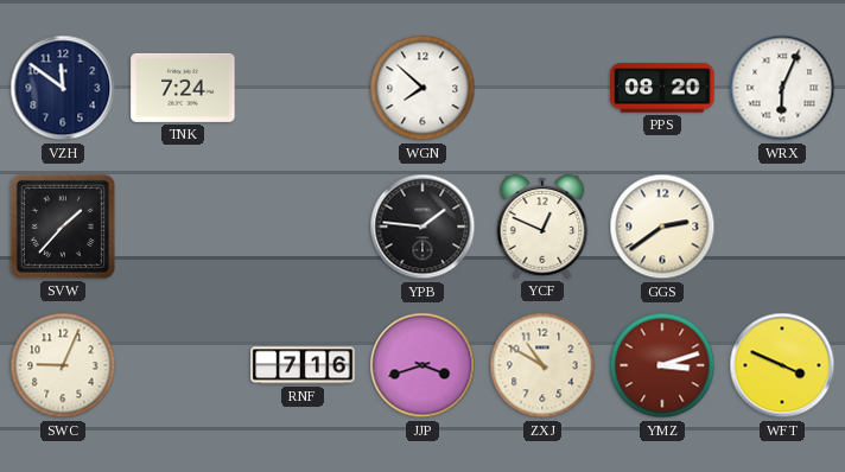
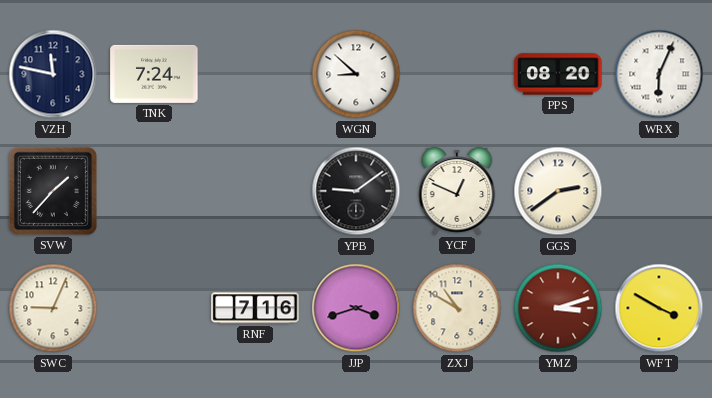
VZH: 11:51 -> 11:47
WGN: 7:52 -> 8:52
YPB: 1:46 -> 9:09
WFT: 3:49 -> 3:50
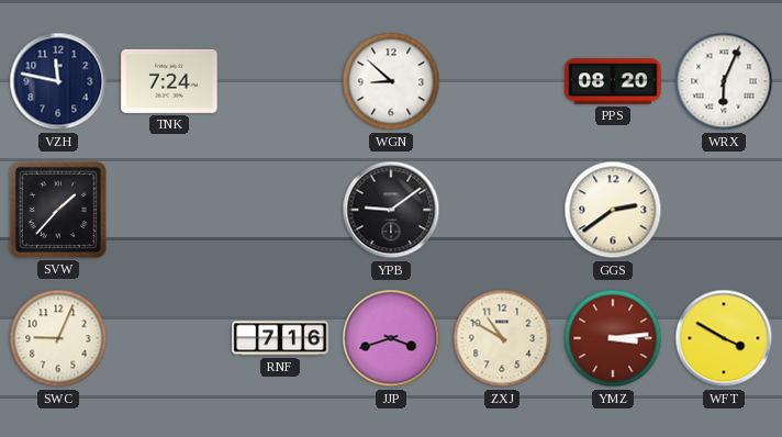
YCF: 12:49 -> none
YMZ: 3:12 -> 3:14
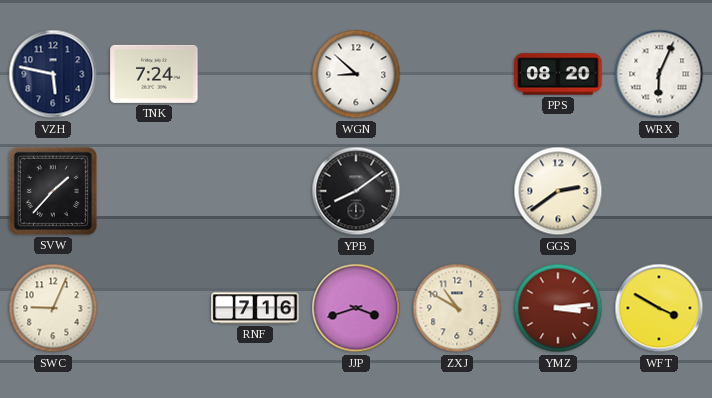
VZH: 11:47 -> 5:47
YPB: 9:09 -> 8:09
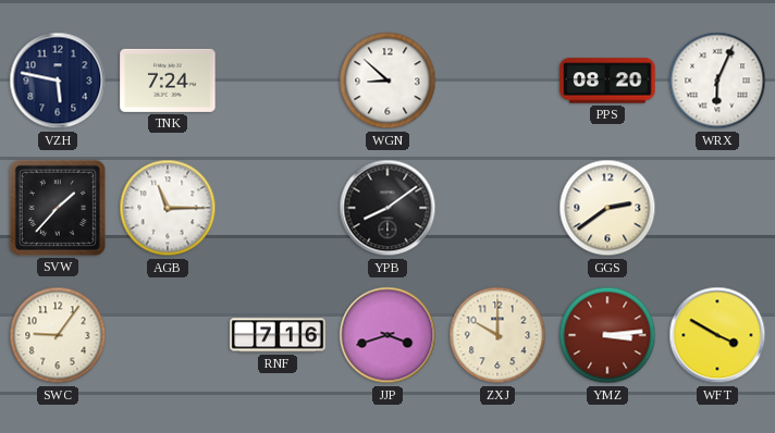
AGB: none -> 11:15
SWC: 9:04 -> 9:06
ZXJ: 10:50 -> 10:00
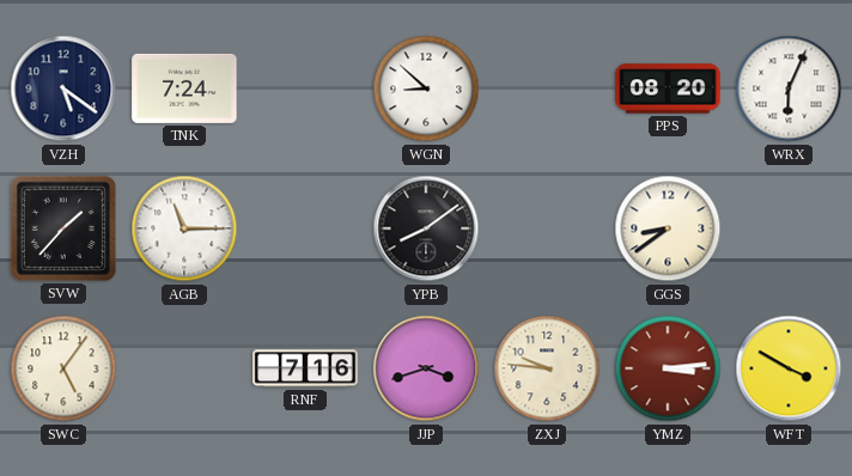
VZH: 5:47 -> 5:21
GGS: 2:39 -> 8:39
SWC: 9:06 -> 5:06
ZXJ: 10:00 -> 9:46
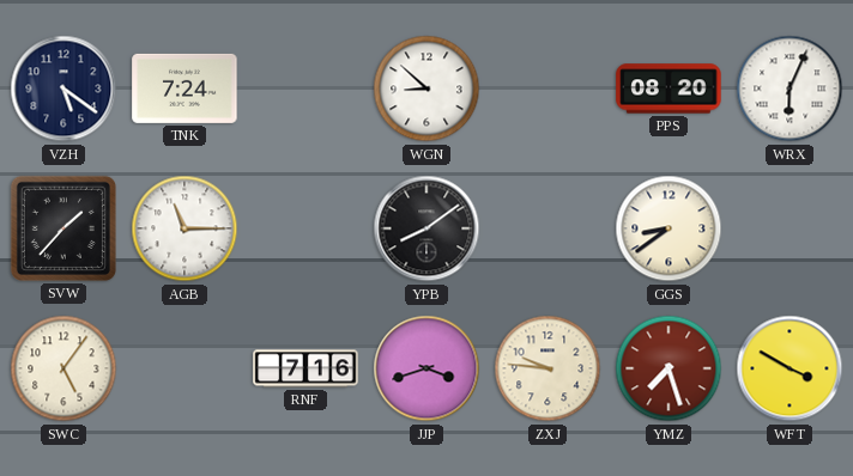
YMZ: 3:14 -> 7:27
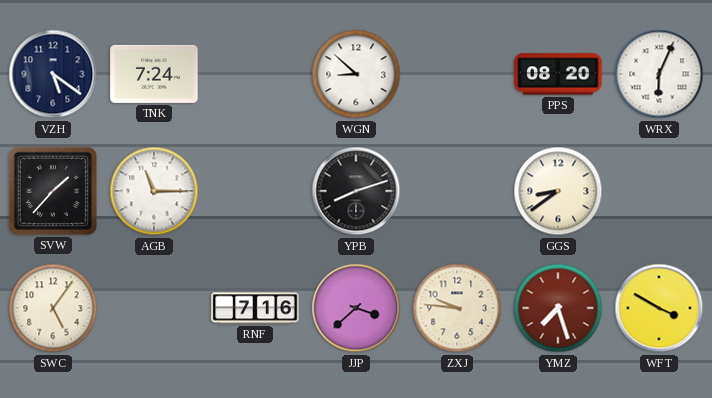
YPB: 8:09 -> 8:12
JJP: 3:42 -> 3:38
